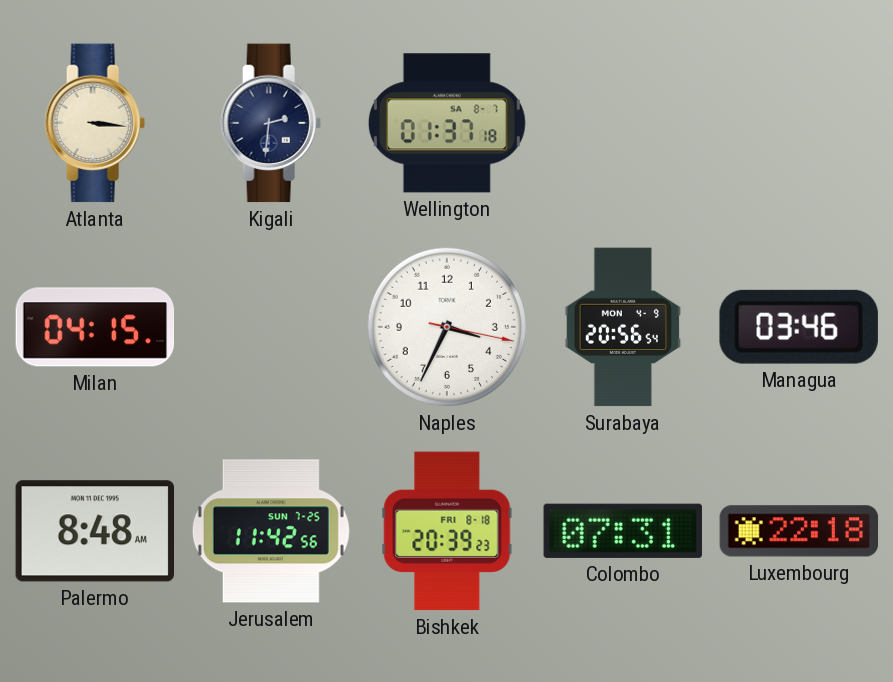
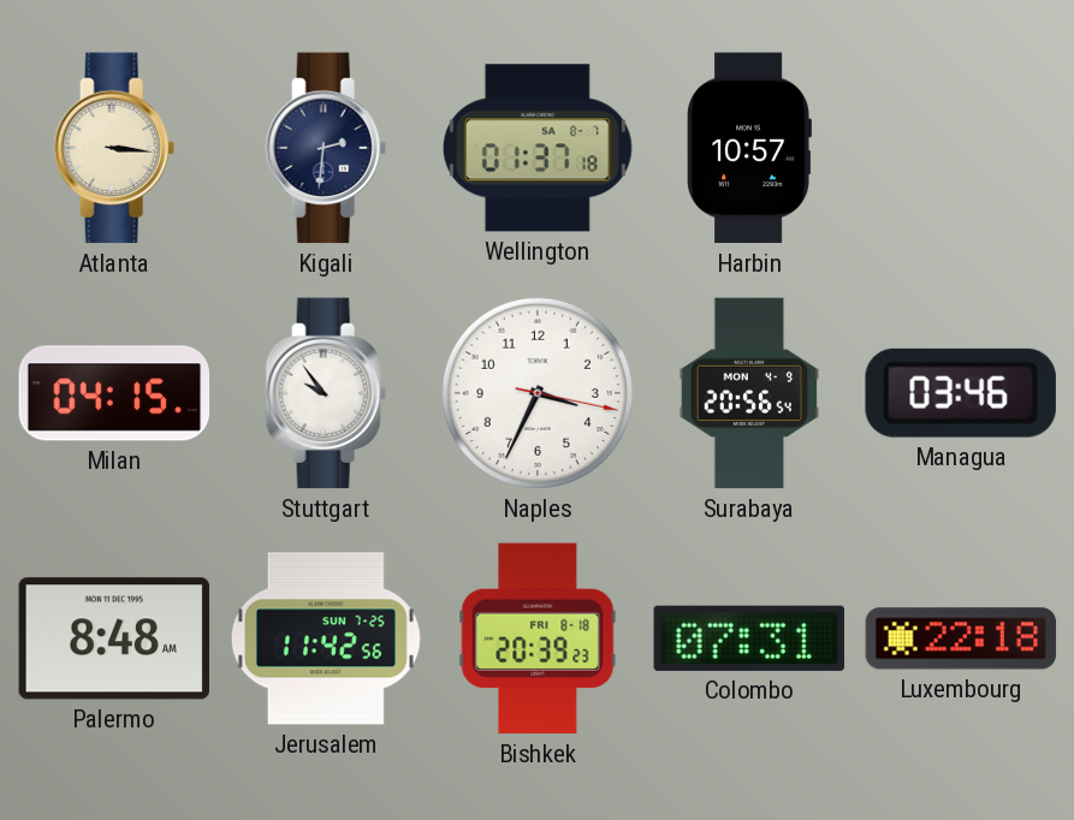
Harbin: none -> 10:57
Stuttgart: none -> 9:54
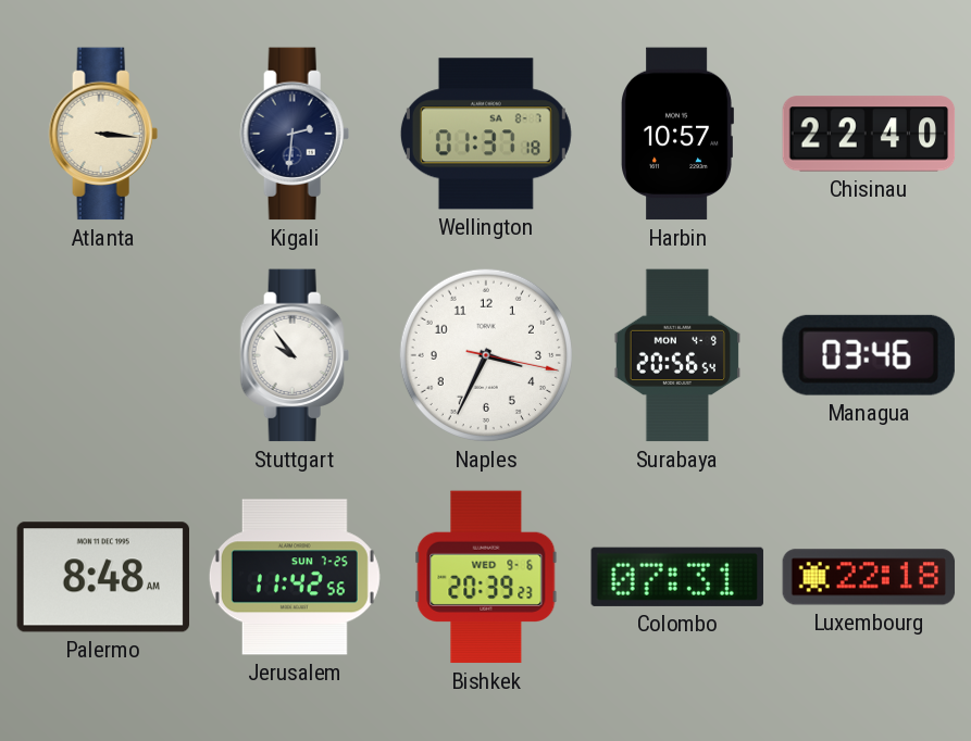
Chisinau: none -> 22:40
Milan: 04:15 -> none
Bishkek date: FRI 8-18 -> WED 9-6
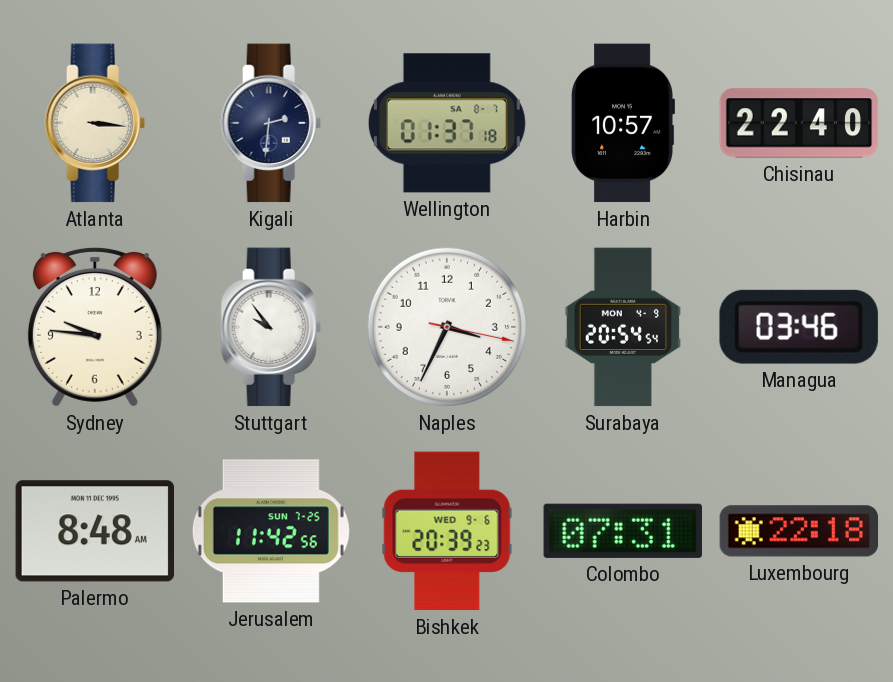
Sydney: none -> 9:46
Surabaya: 20:56 -> 20:54
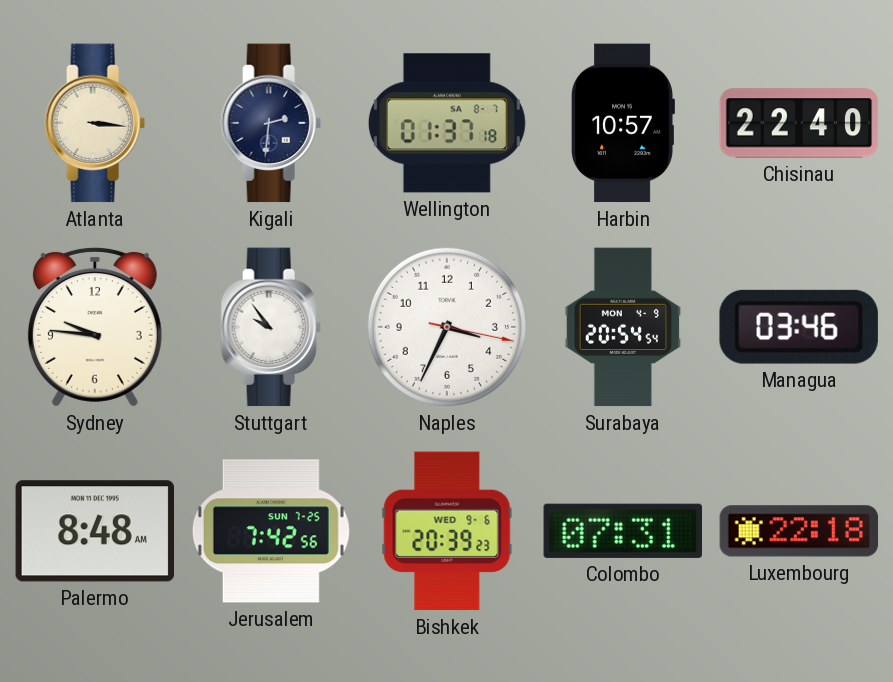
Jerusalem: 11:42 -> 7:42
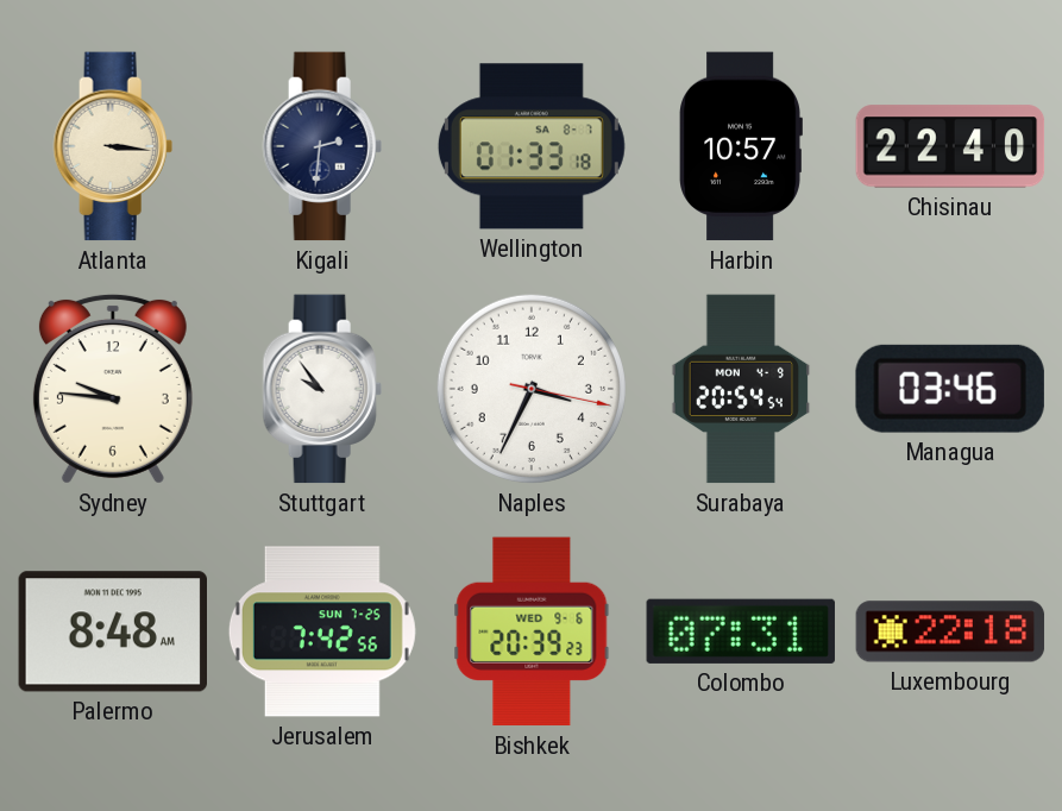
Wellington: 01:37 -> 01:33
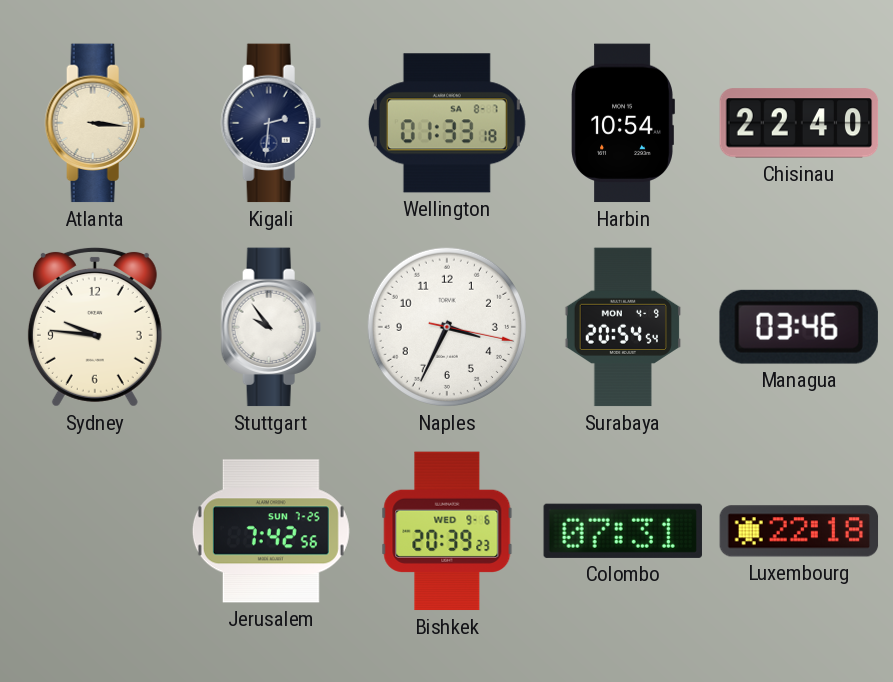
Harbin: 10:57 -> 10:54
Palermo: 8:48 -> none
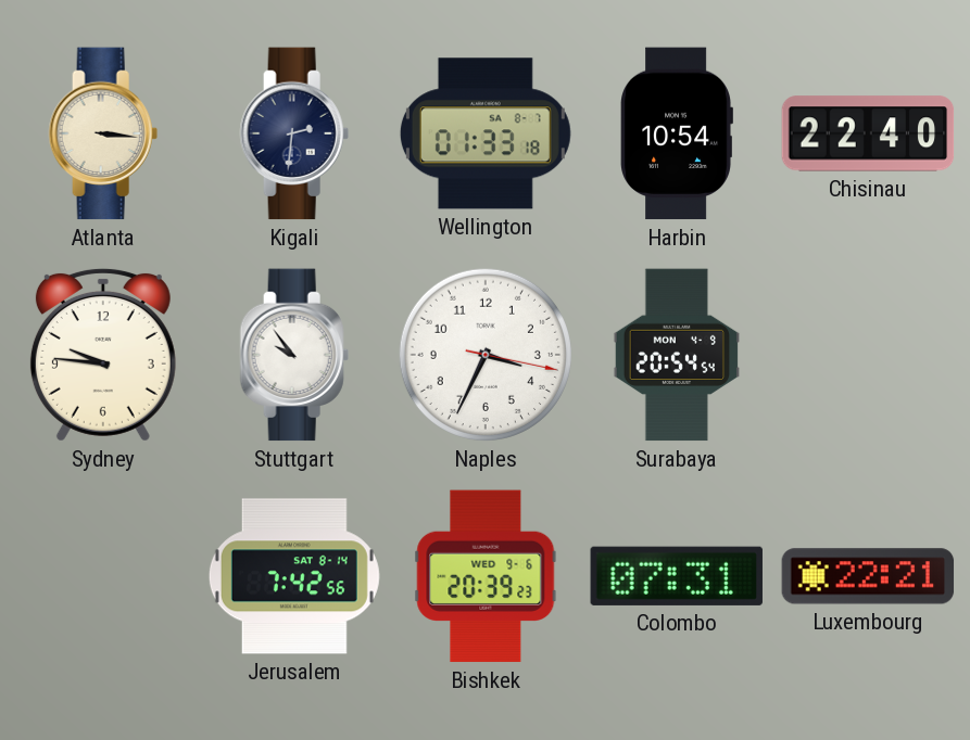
Managua: 03:46 -> none
Jerusalem date: SUN 7-25 -> SAT 8-14
Luxembourg: 22:18 -> 22:21
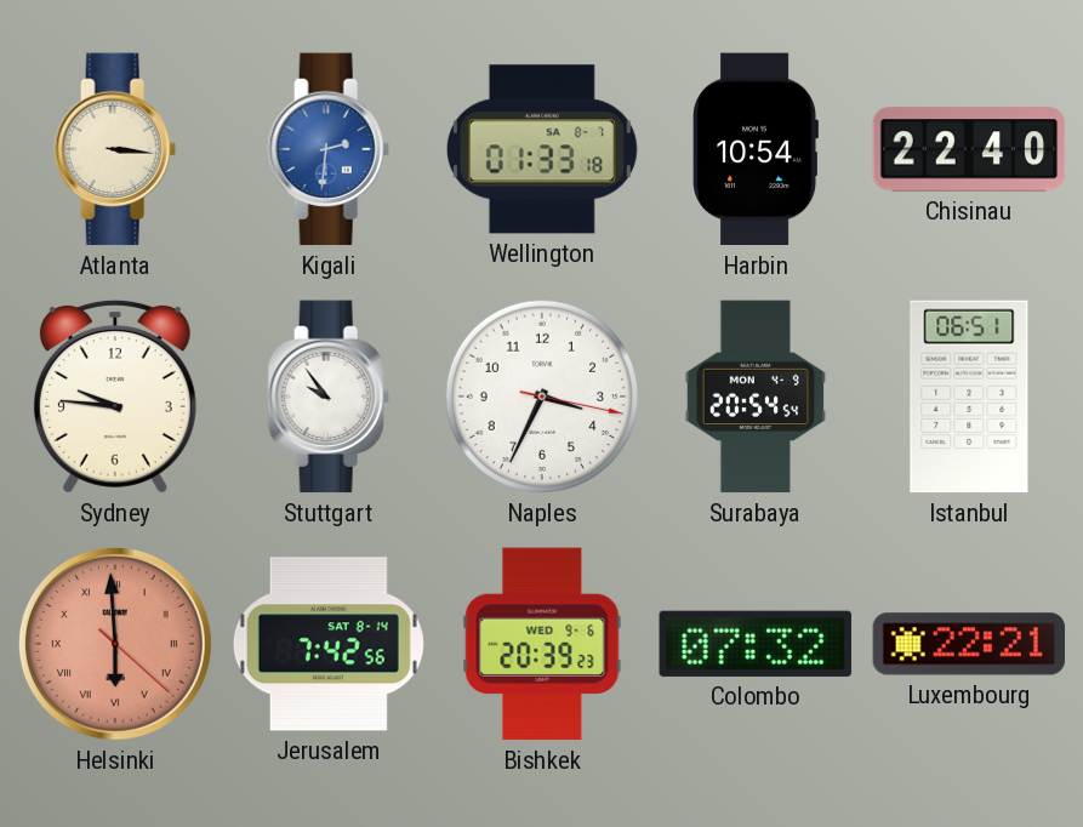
Kigali dial: navy -> blue
Istanbul: none -> 06:51
Helsinki: none -> 5:59
Colombo: 07:31 -> 07:32
